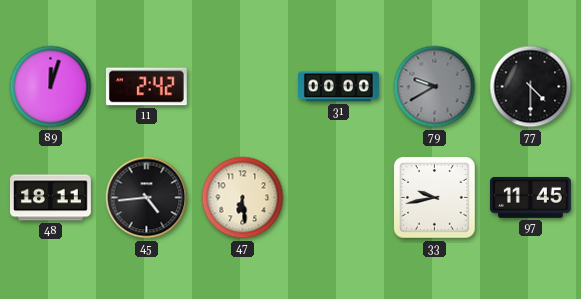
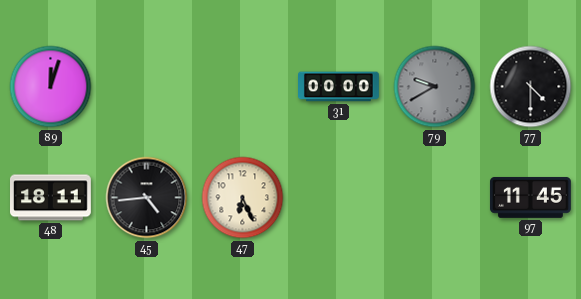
11: 2:42 -> none
47: 6:29 -> 6:26
33: 9:43 -> none
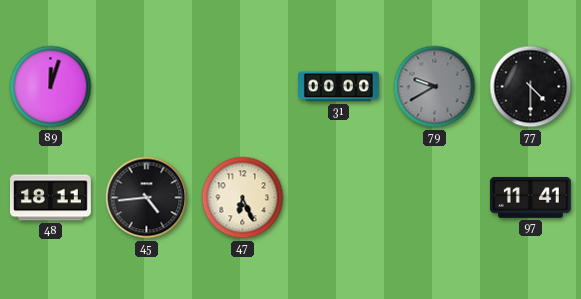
97: 11:45 -> 11:41
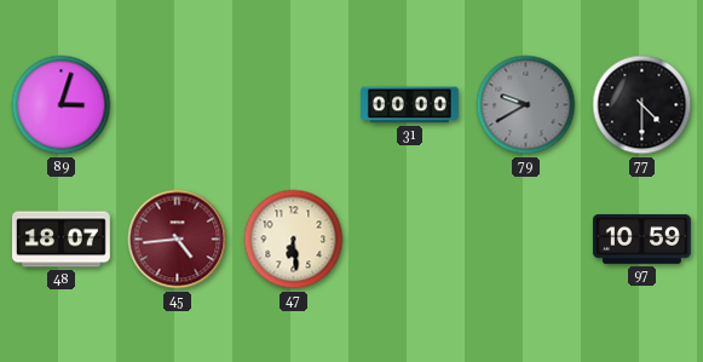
89: 12:03 -> 3:03
48: 18:11 -> 18:07
45 dial: black -> burgundy
47: 6:26 -> 6:29
97: 11:41 -> 10:59
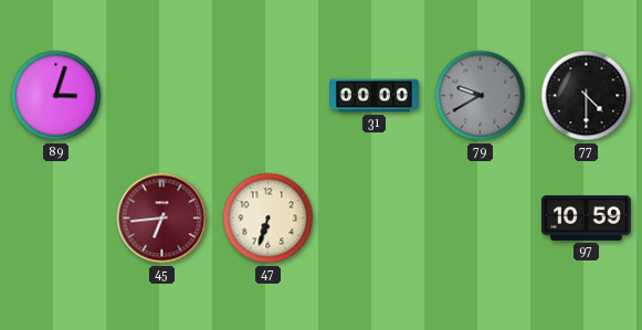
48: 18:07 -> none
45: 4:44 -> 6:44
47: 6:29 -> 6:33
